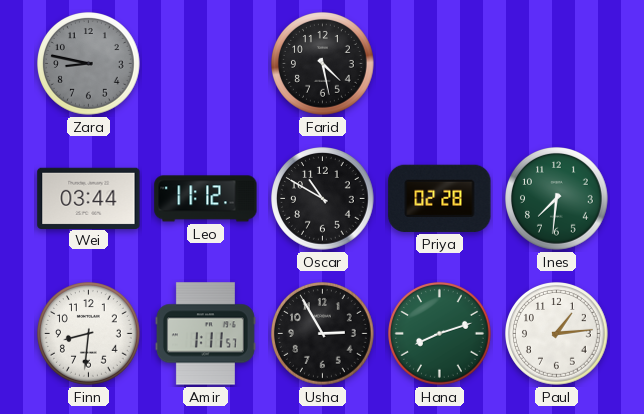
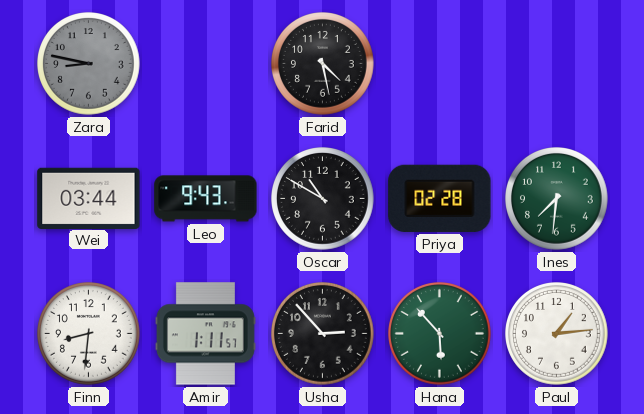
Leo: 11:12 -> 9:43
Usha: 2:55 -> 2:53
Hana: 8:12 -> 5:53
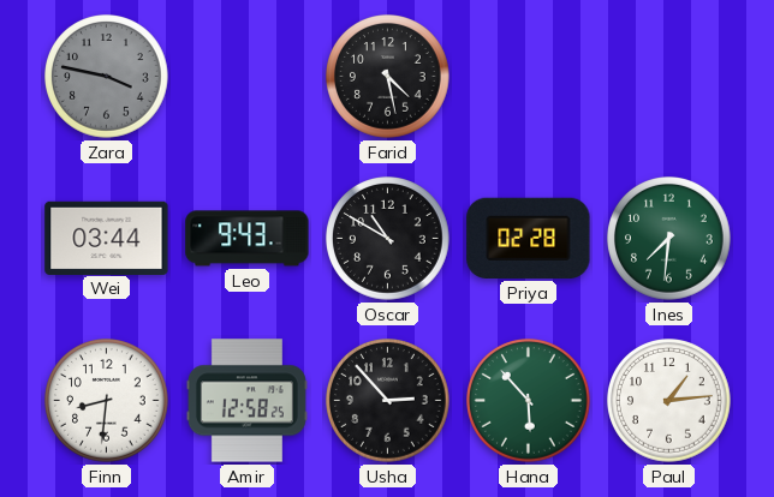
Zara: 8:47 -> 3:47
Amir: 1:11 -> 12:58
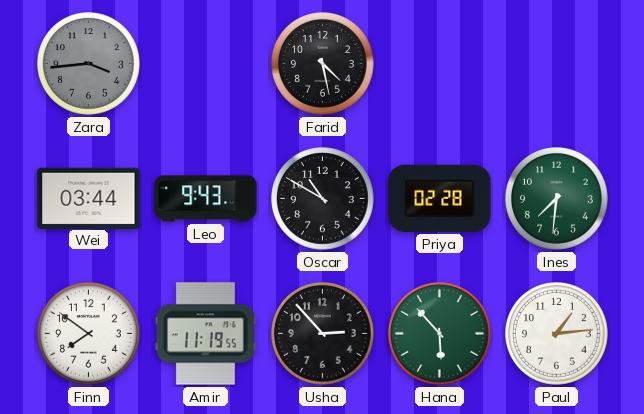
Zara: 3:47 -> 3:44
Finn: 8:31 -> 7:51
Amir: 12:58 -> 11:19
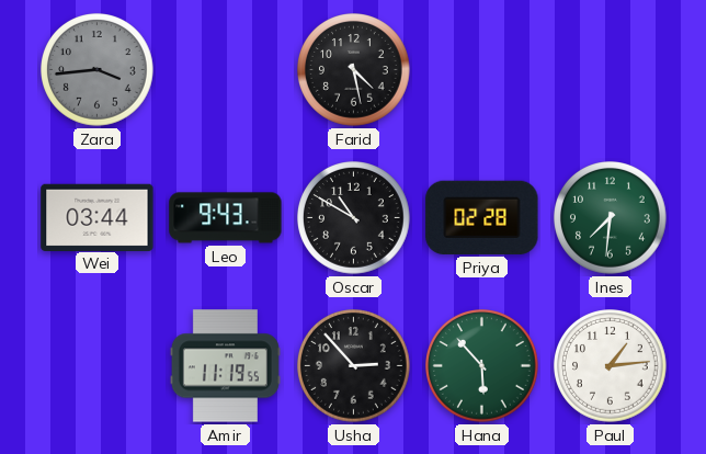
Finn: 7:51 -> none
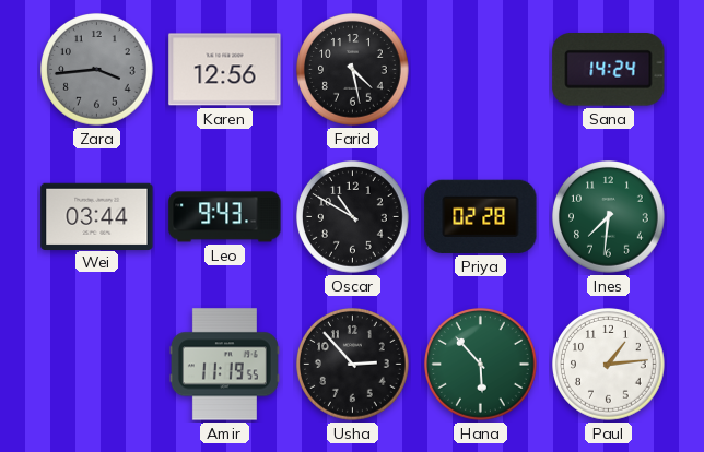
Karen: none -> 12:56
Sana: none -> 14:24
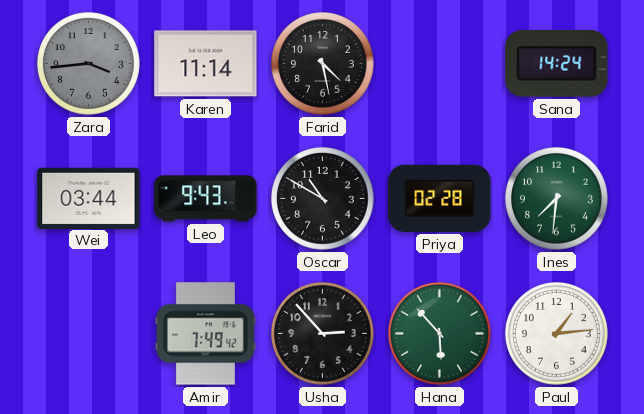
Karen: 12:56 -> 11:14
Amir: 11:19 -> 7:49
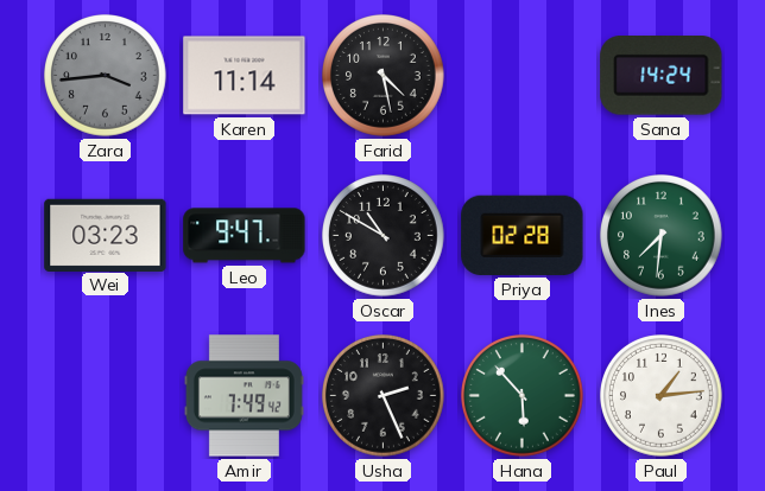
Wei: 03:44 -> 03:23
Leo: 9:43 -> 9:47
Usha: 2:53 -> 2:26
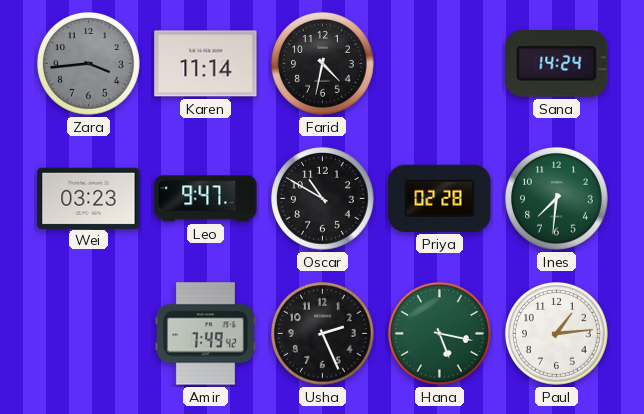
Farid: 4:28 -> 4:32
Hana: 5:53 -> 5:17
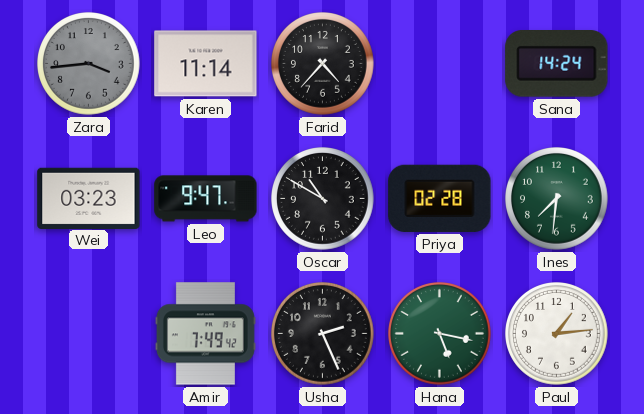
Farid: 4:32 -> 4:37
